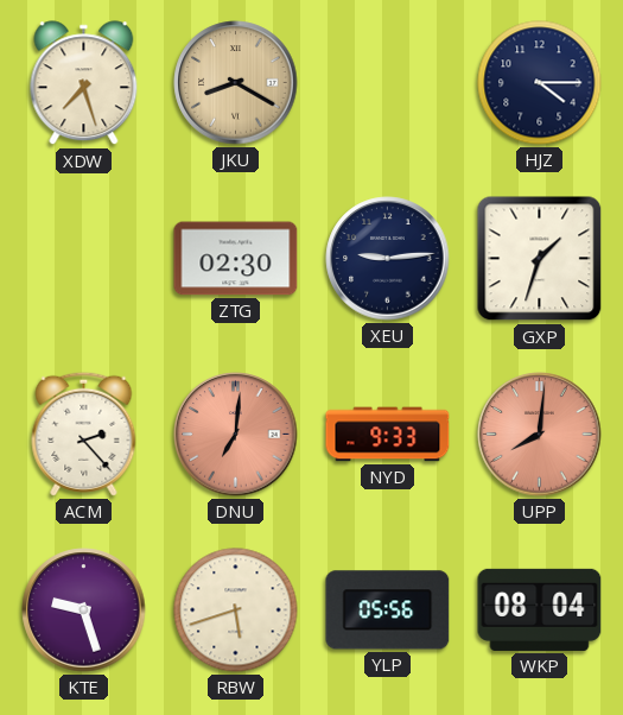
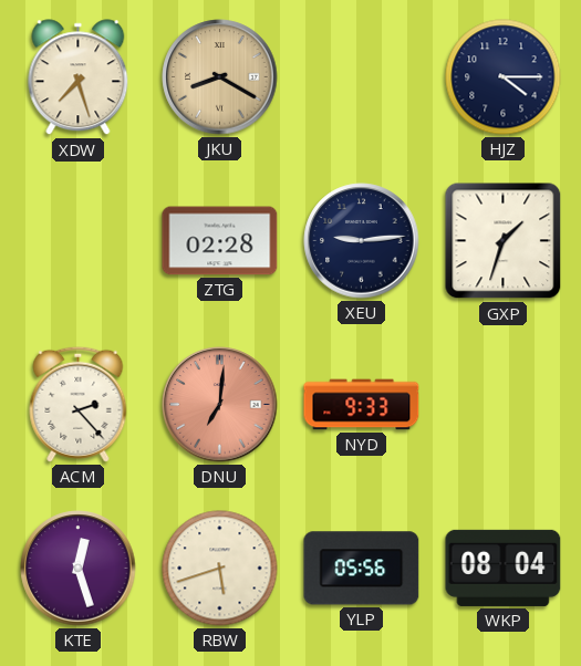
ZTG: 02:30 -> 02:28
UPP: 8:01 -> none
KTE: 9:27 -> 12:27
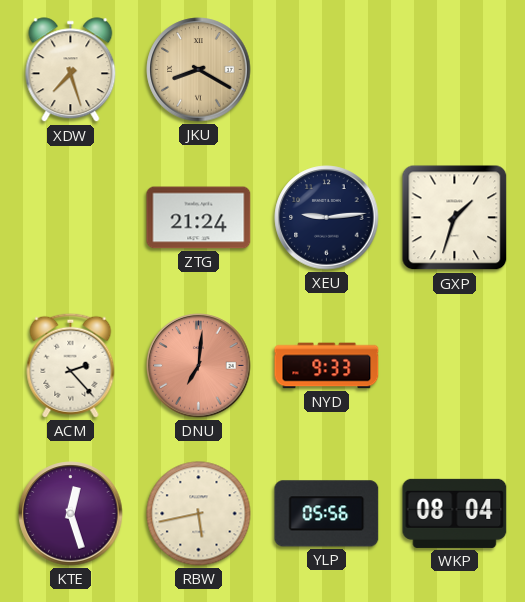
HJZ: 4:15 -> none
ZTG: 02:28 -> 21:24
RBW: 5:42 -> 5:43
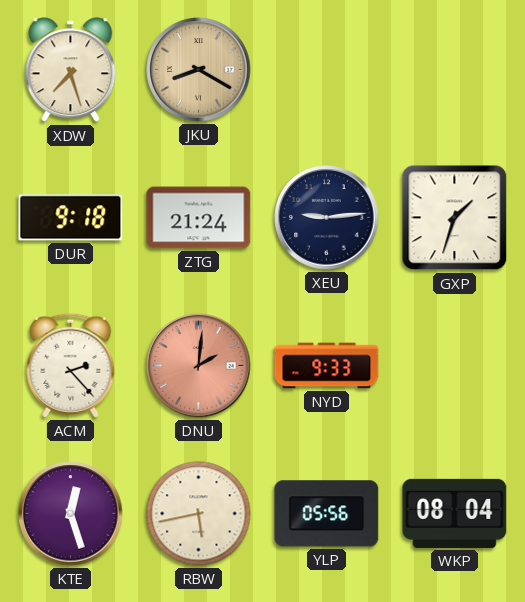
DUR: none -> 9:18
DNU: 7:01 -> 2:01
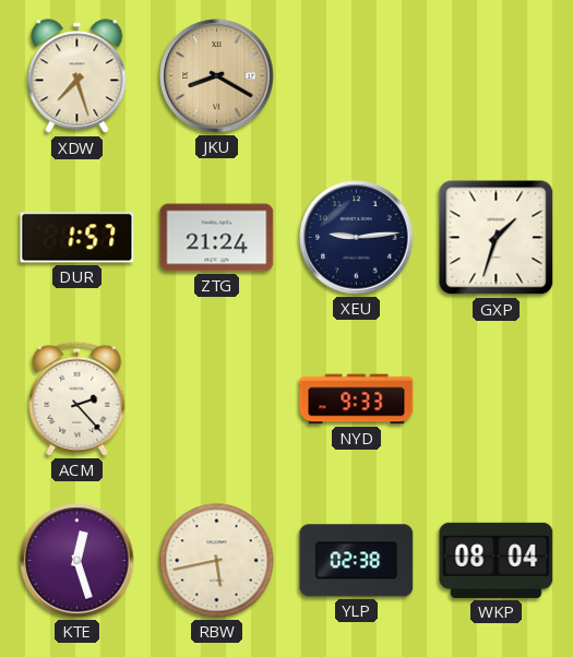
DUR: 9:18 -> 1:57
DNU: 2:01 -> none
YLP: 05:56 -> 02:38
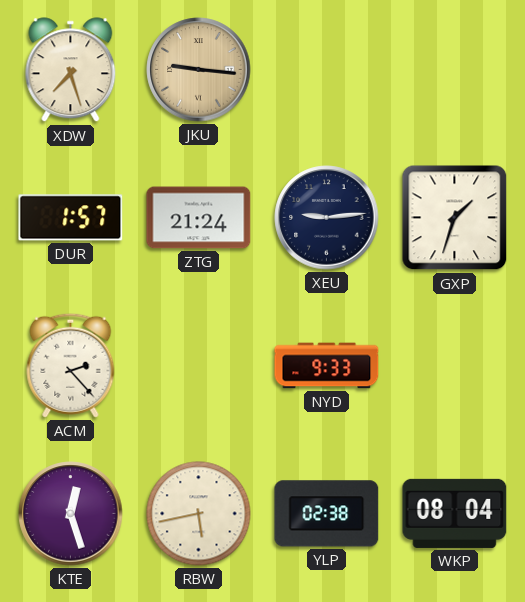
JKU: 8:20 -> 9:16
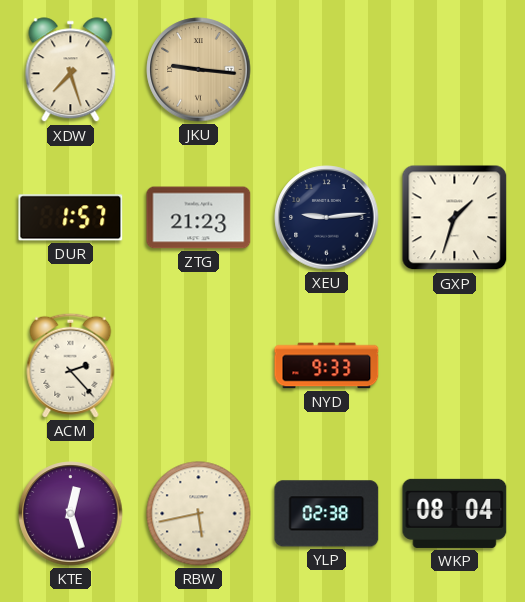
ZTG: 21:24 -> 21:23
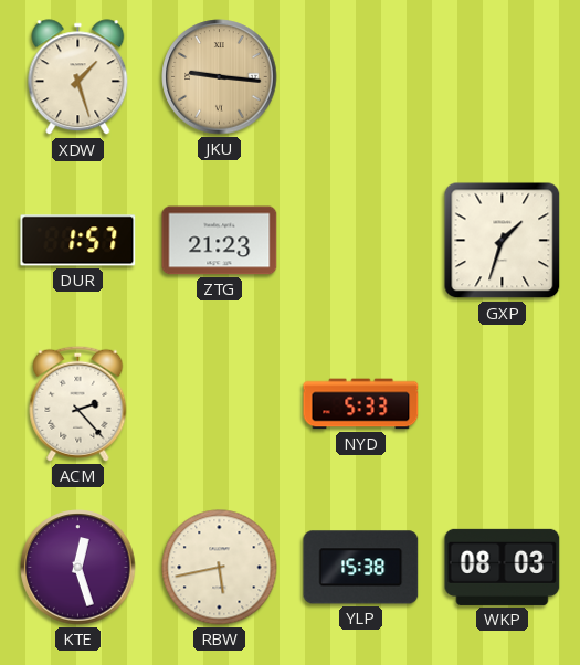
XDW: 7:27 -> 1:27
XEU: 9:14 -> none
NYD: 9:33 -> 5:33
YLP: 02:38 -> 15:38
WKP: 08:04 -> 08:03
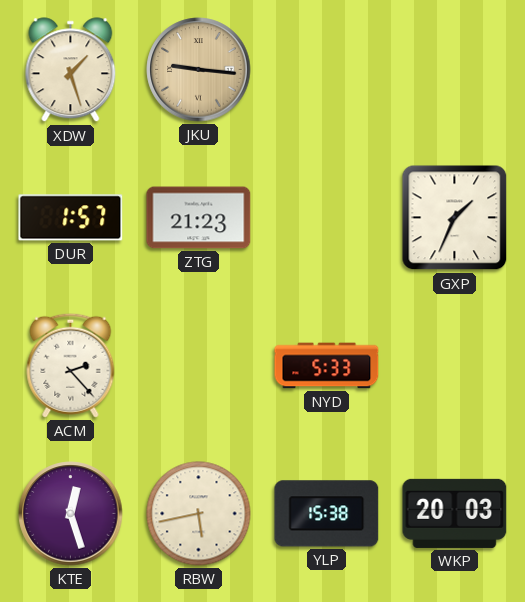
GXP: 1:33 -> 1:34
WKP: 08:03 -> 20:03
